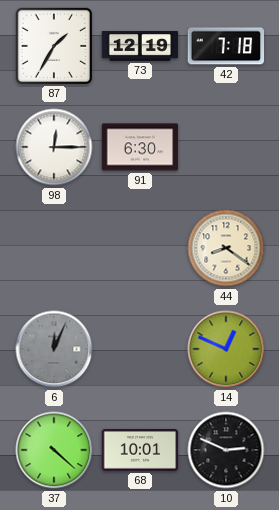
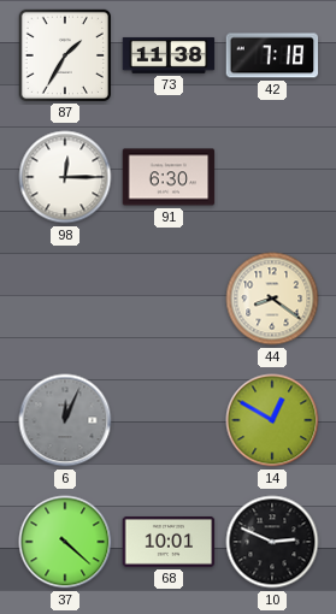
73: 12:19 -> 11:38
14: 12:49 -> 12:50
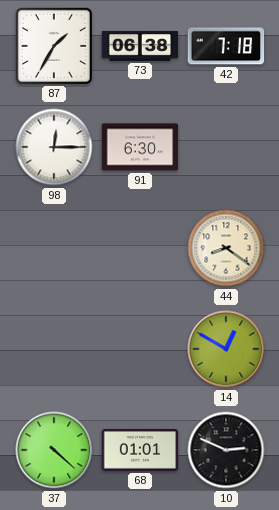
73: 11:38 -> 06:38
6: 12:04 -> none
68: 10:01 -> 01:01
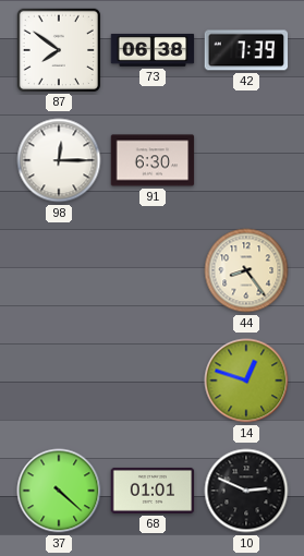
87: 1:35 -> 7:51
42: 7:18 -> 7:39
44: 8:21 -> 8:24
14: 12:50 -> 12:48
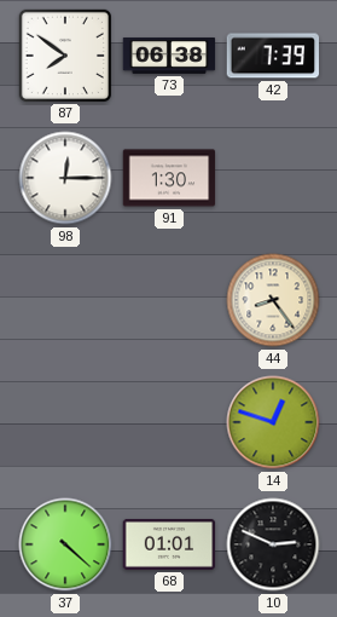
91: 6:30 -> 1:30
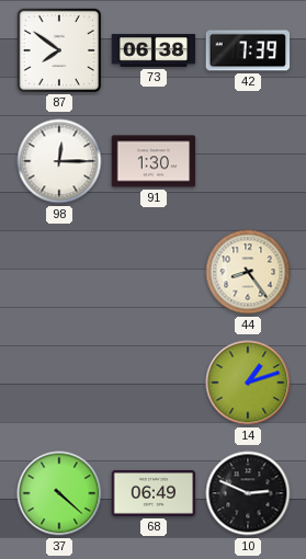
14: 12:48 -> 1:12
68: 01:01 -> 06:49
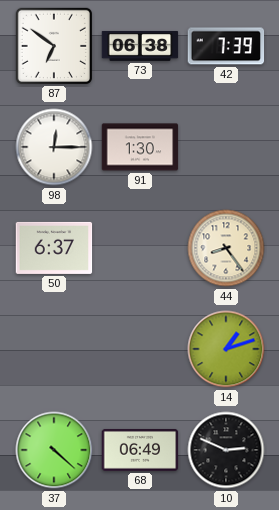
87: 7:51 -> 6:51
50: none -> 6:37
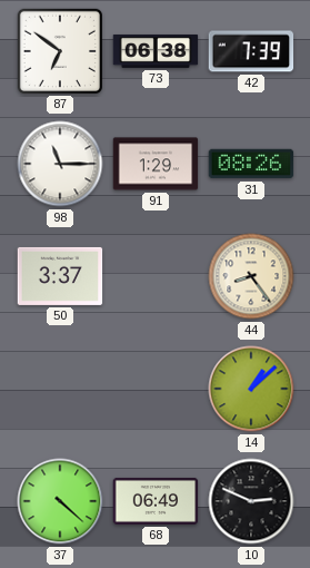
98: 12:15 -> 11:15
91: 1:30 -> 1:29
31: none -> 08:26
50: 6:37 -> 3:37
14: 1:12 -> 1:08
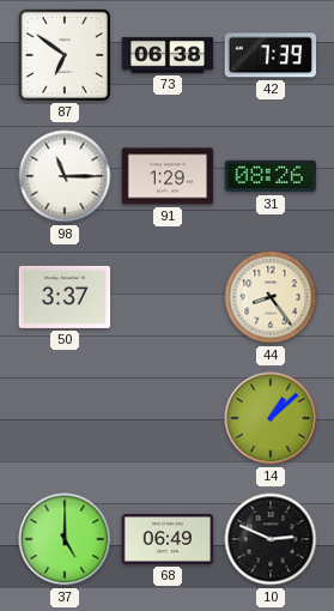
37: 4:22 -> 5:00
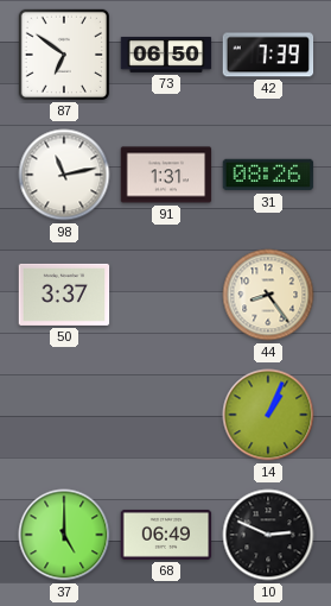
73: 06:38 -> 06:50
98: 11:15 -> 11:13
91: 1:29 -> 1:31
14: 1:08 -> 1:04
